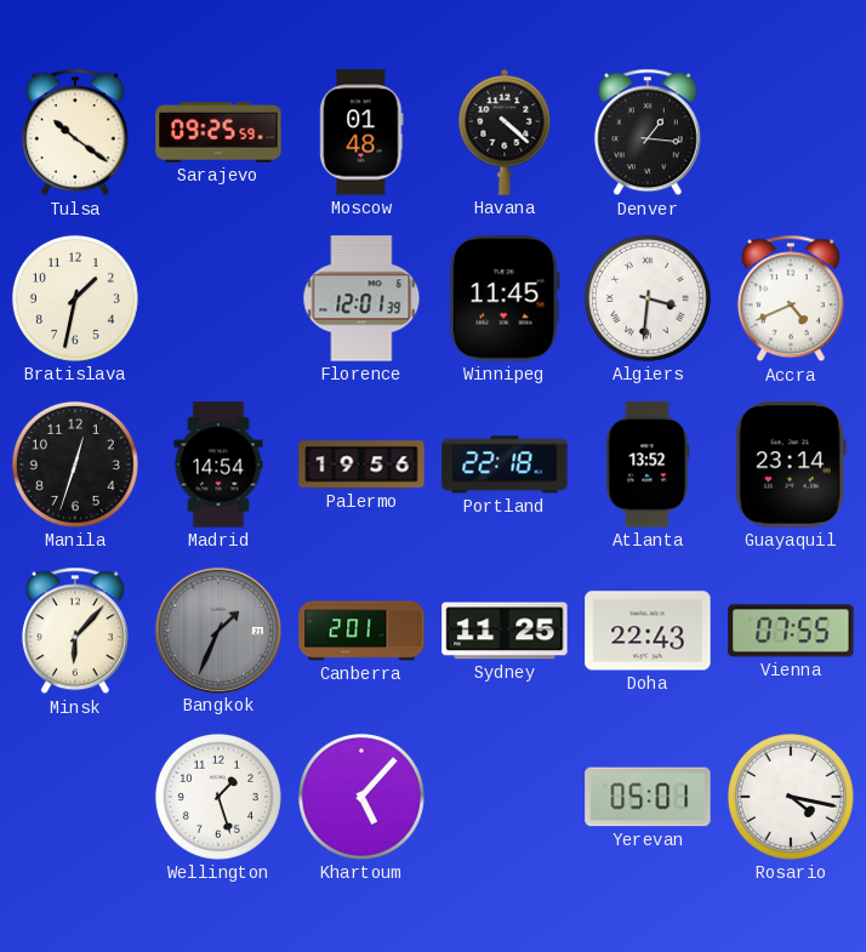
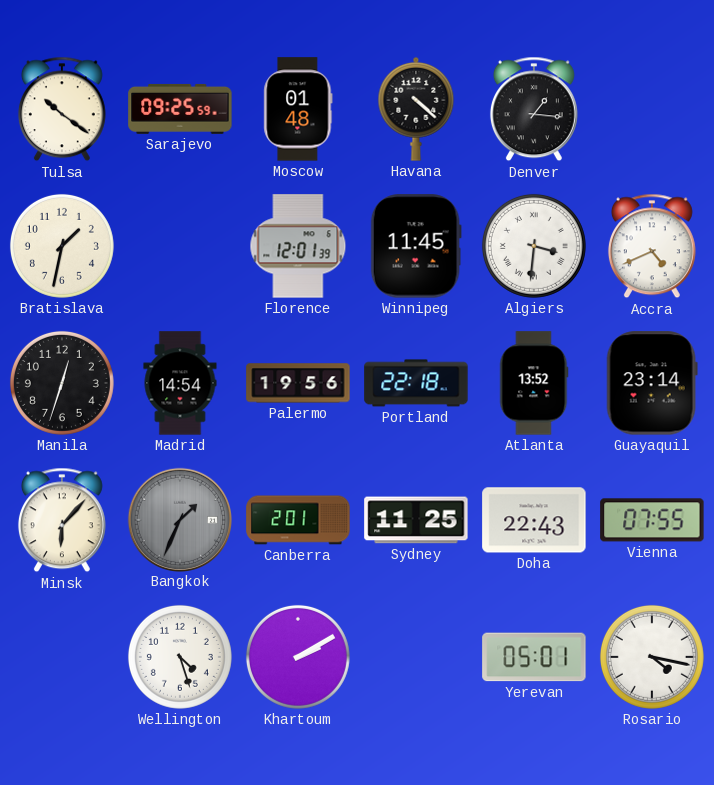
Wellington: 1:27 -> 4:27
Khartoum: 5:07 -> 2:10
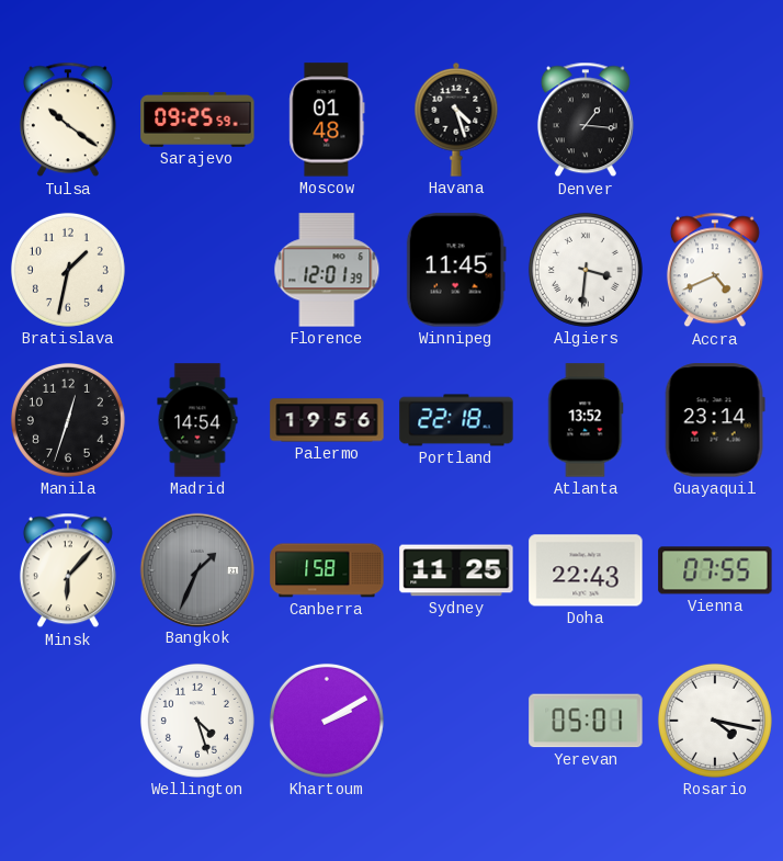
Havana: 4:22 -> 4:27
Canberra: 2:01 -> 1:58
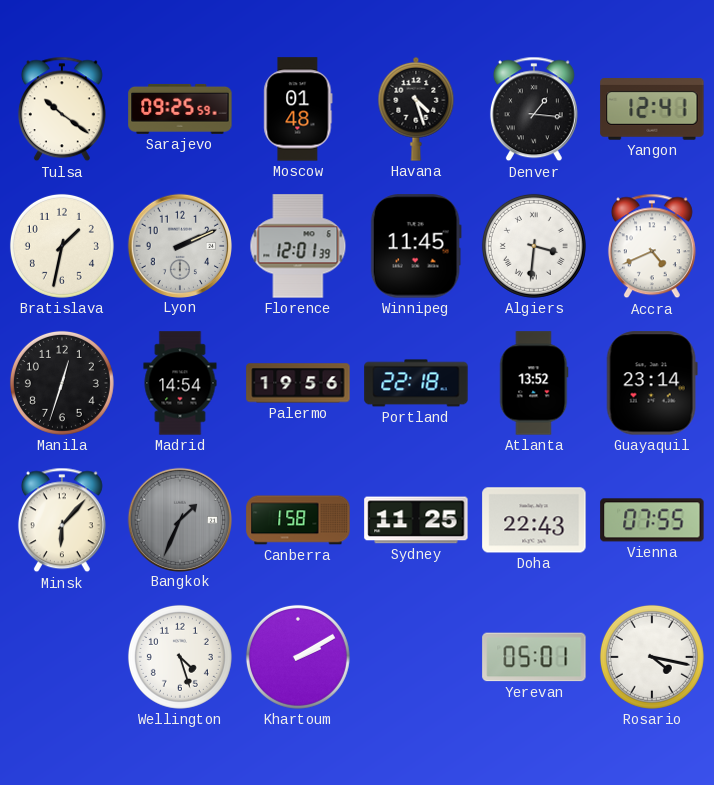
Yangon: none -> 12:41
Lyon: none -> 2:11
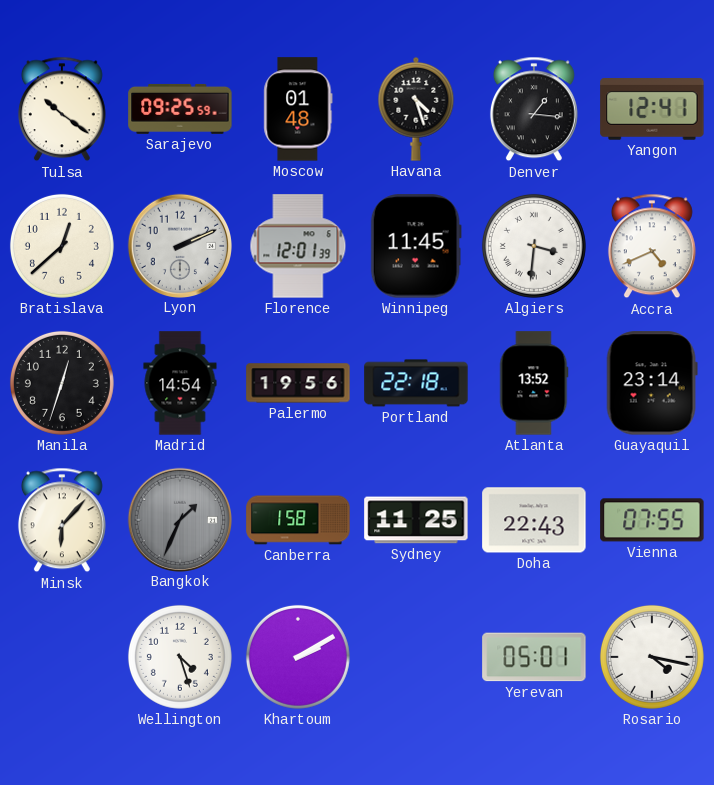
Bratislava: 1:32 -> 12:38
